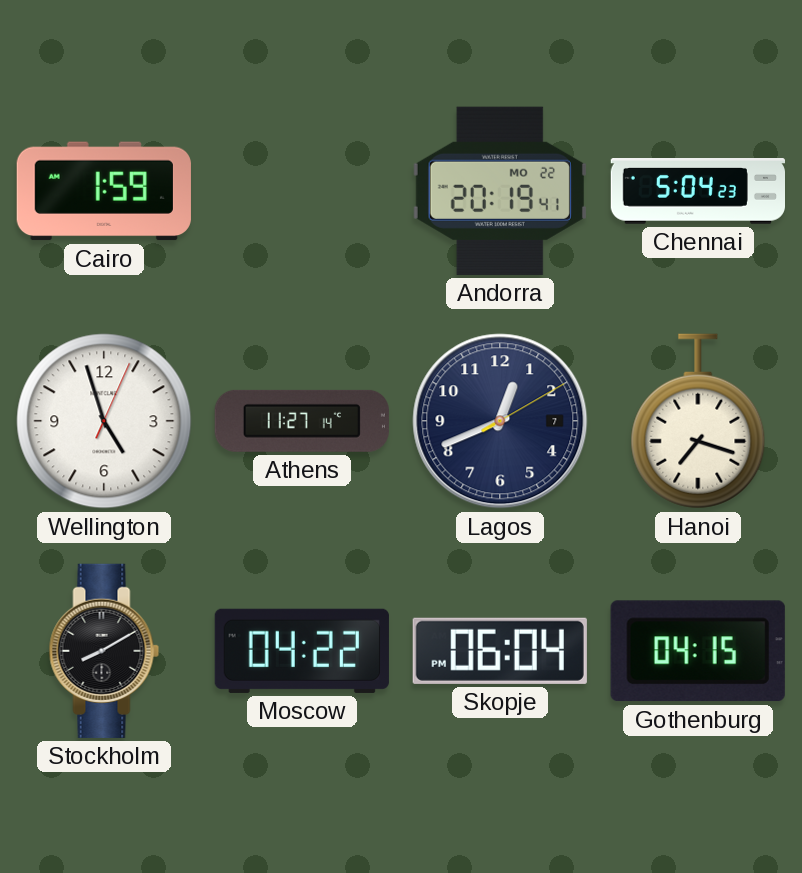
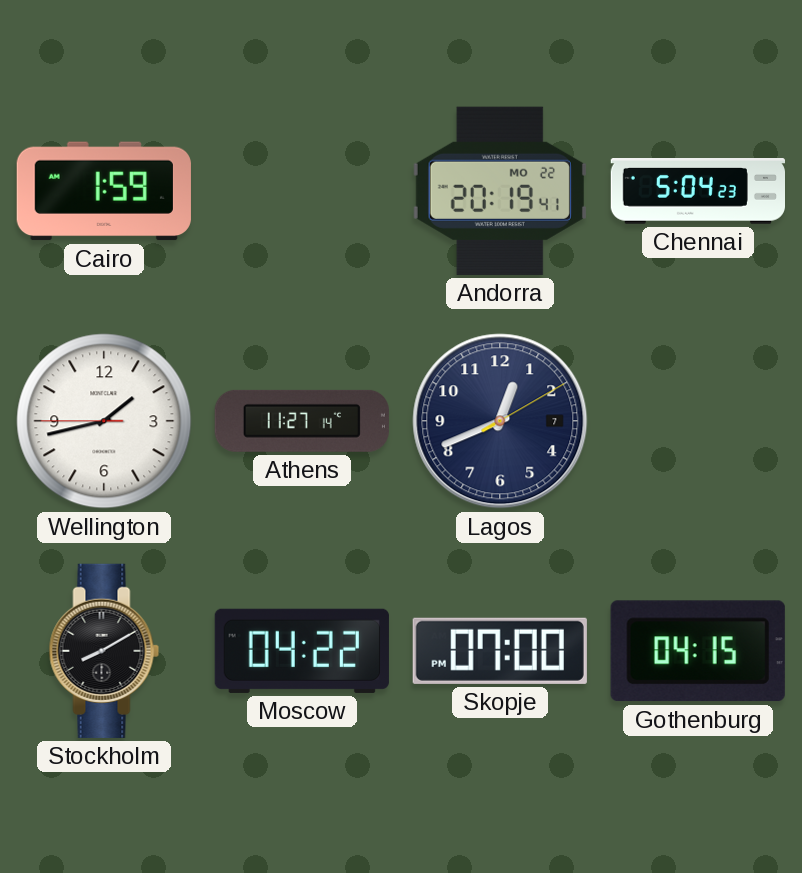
Wellington: 4:57 -> 1:42
Hanoi: 7:18 -> none
Skopje: 06:04 -> 07:00
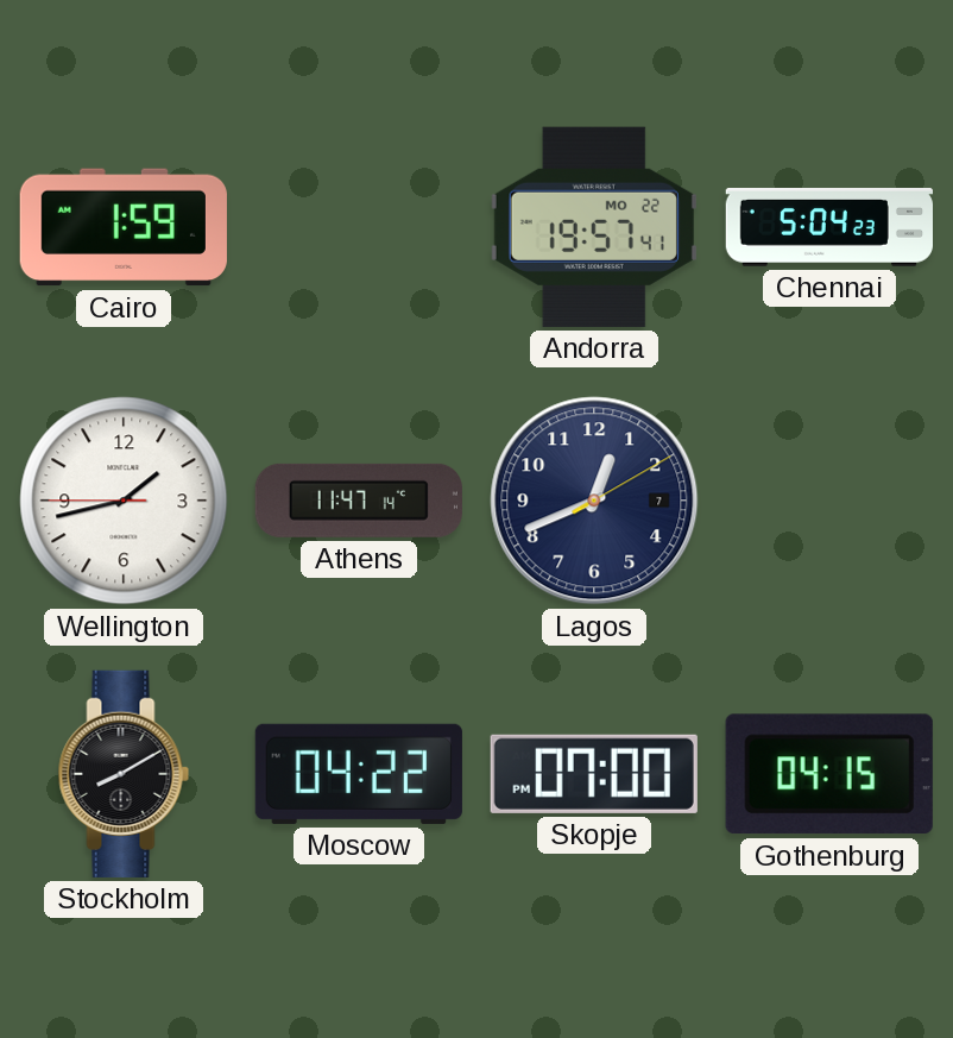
Andorra: 20:19 -> 19:57
Athens: 11:27 -> 11:47
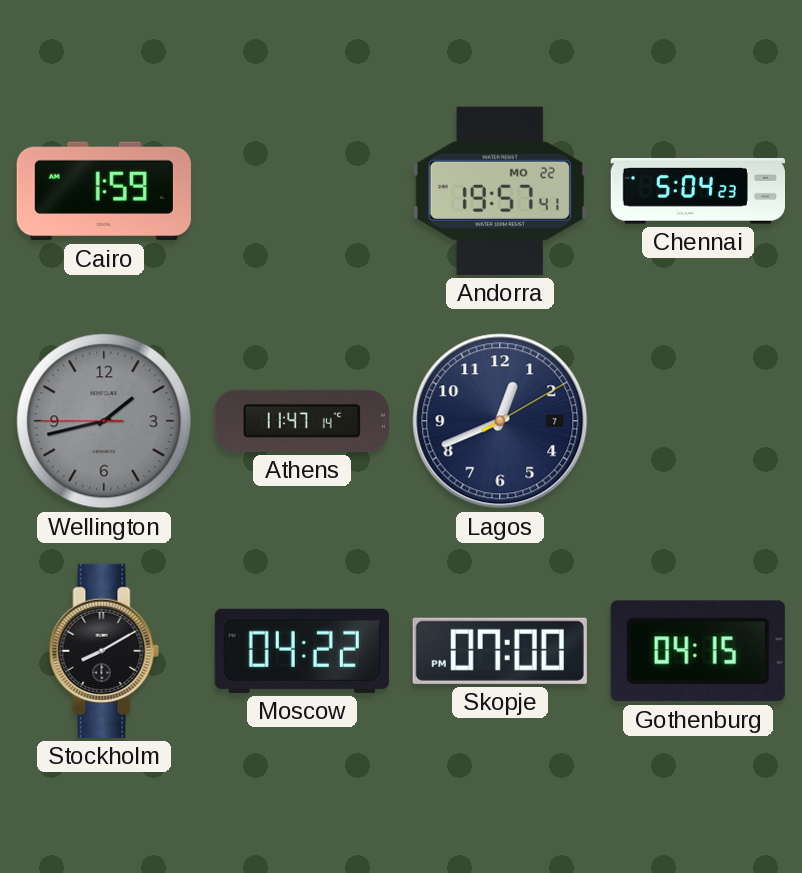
Wellington dial: white -> grey
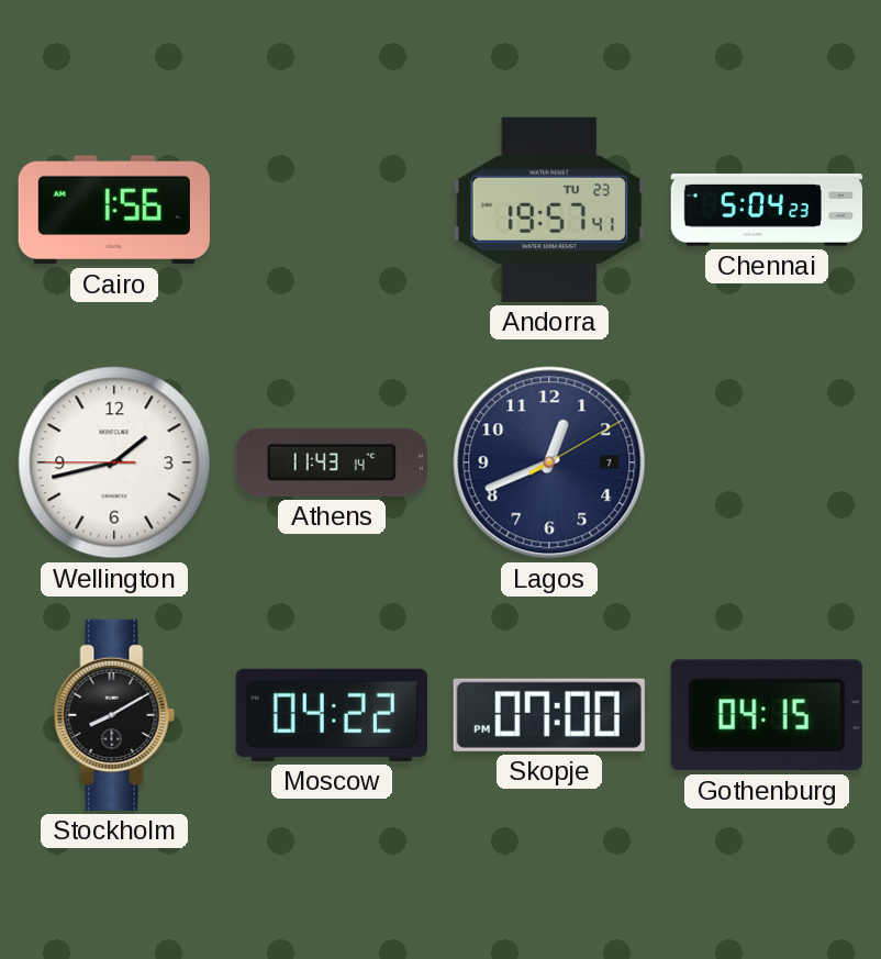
Cairo: 1:59 -> 1:56
Andorra date: MO 22 -> TU 23
Wellington dial: grey -> white
Athens: 11:47 -> 11:43
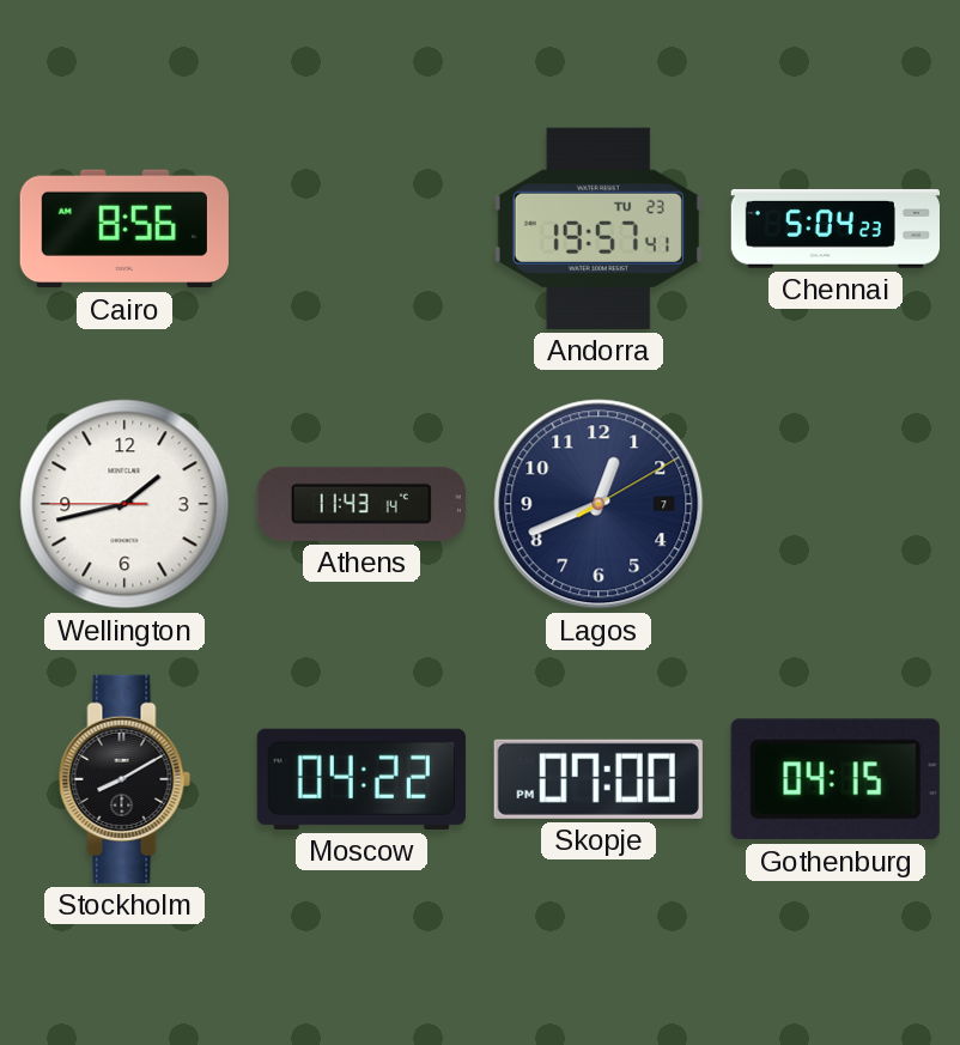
Cairo: 1:56 -> 8:56
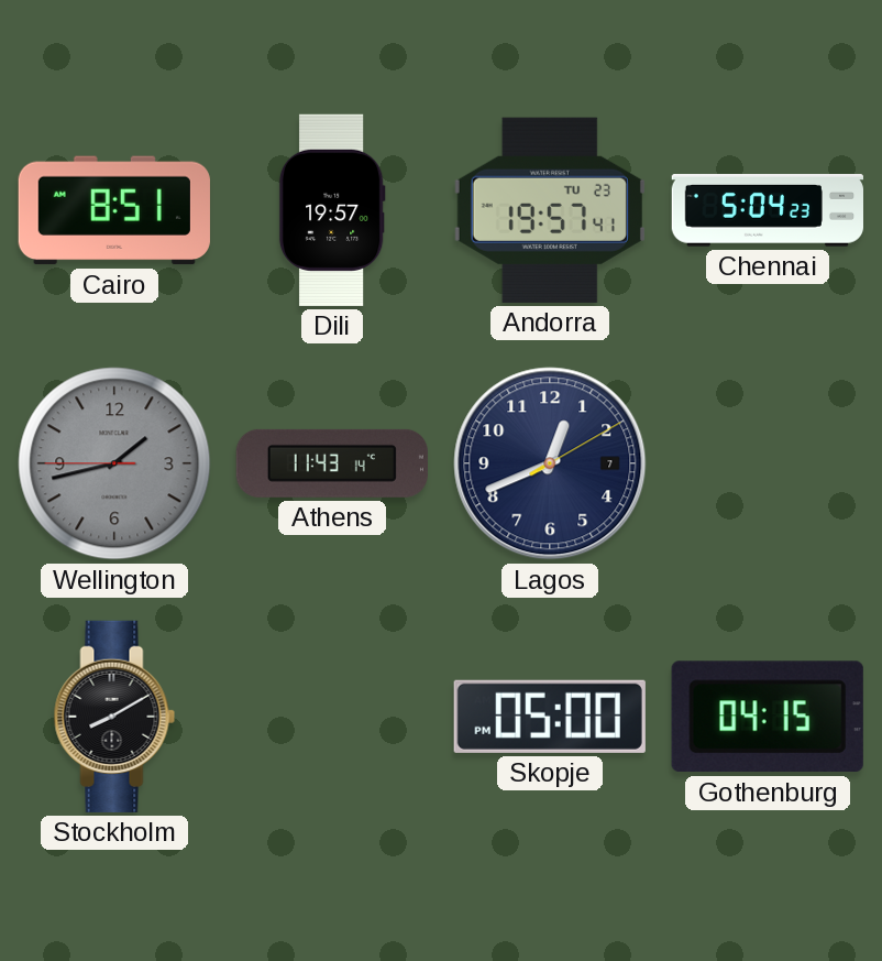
Cairo: 8:56 -> 8:51
Dili: none -> 19:57
Wellington dial: white -> grey
Moscow: 04:22 -> none
Skopje: 07:00 -> 05:00
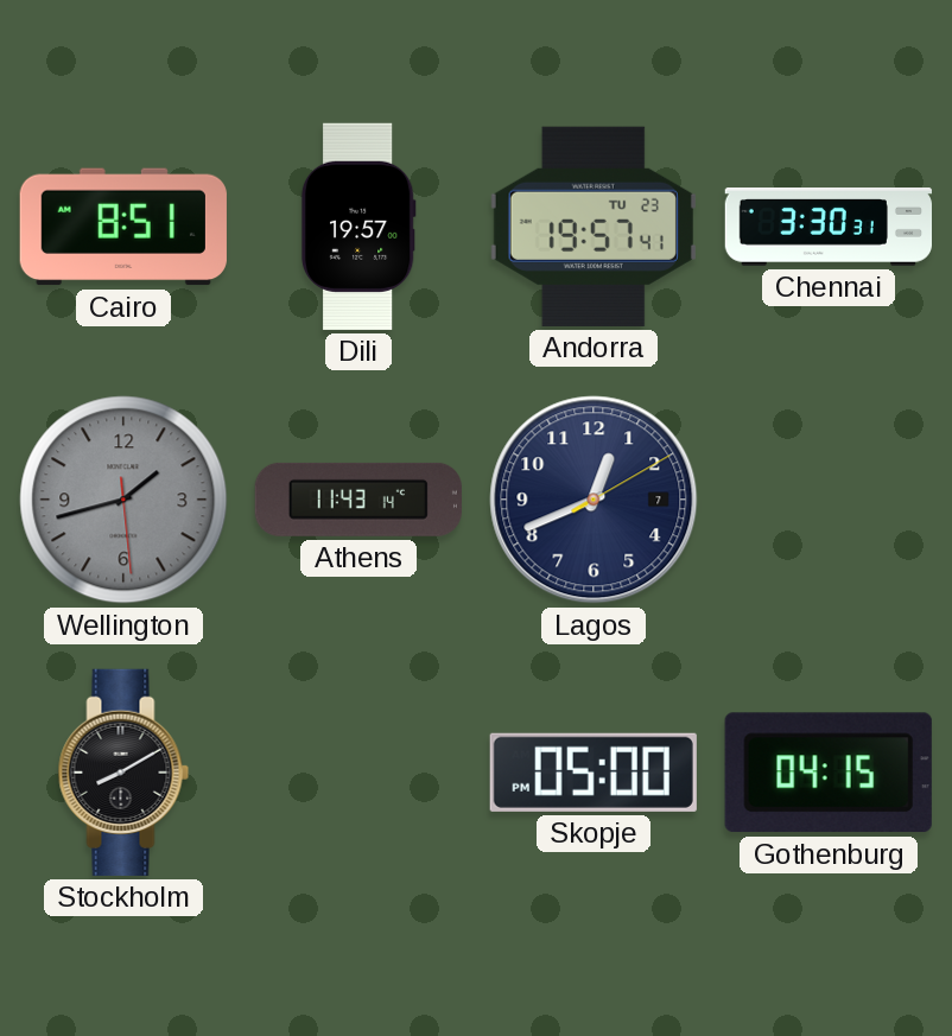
Chennai: 5:04 -> 3:30
Wellington: 1:42:45 -> 1:42:29
